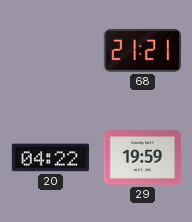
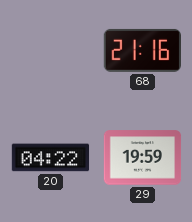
68: 21:21 -> 21:16
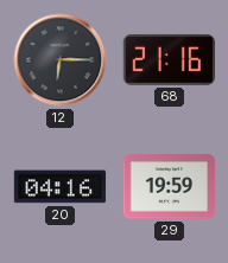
12: none -> 6:15
20: 04:22 -> 04:16
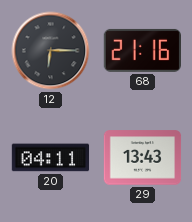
20: 04:16 -> 04:11
29: 19:59 -> 13:43
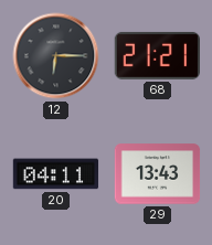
68: 21:16 -> 21:21
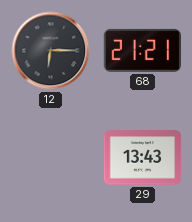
20: 04:11 -> none
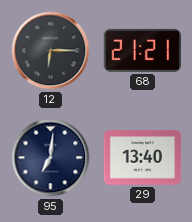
95: none -> 7:01
29: 13:43 -> 13:40
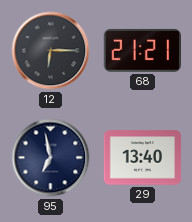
95: 7:01 -> 6:58
